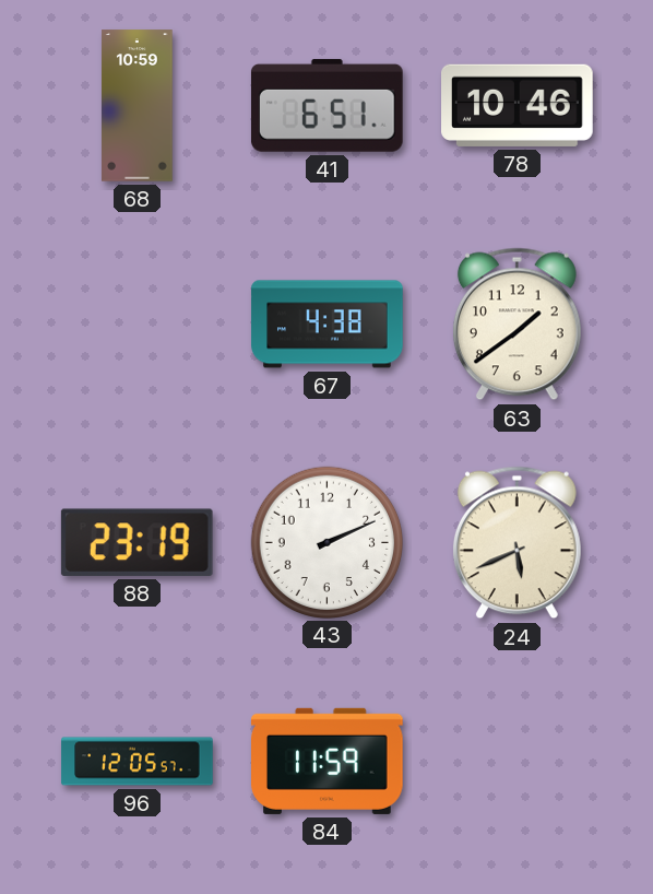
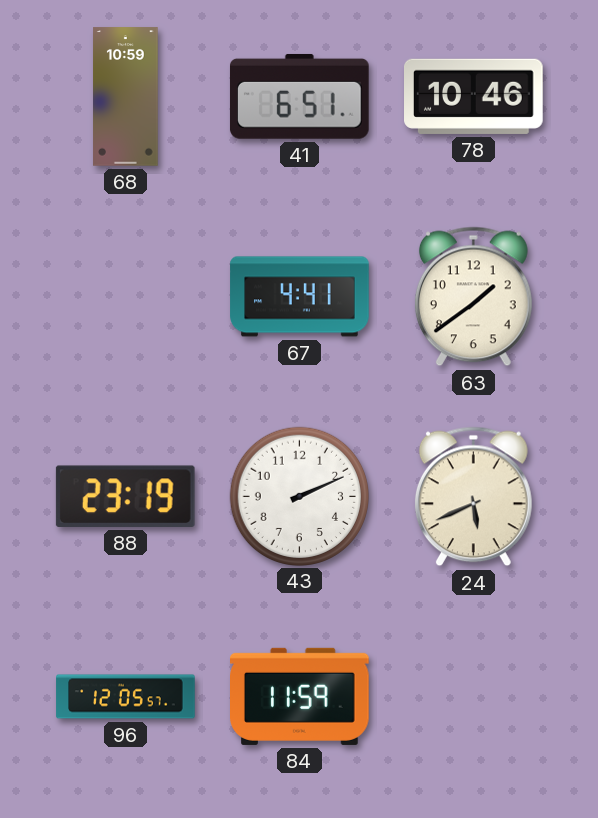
67: 4:38 -> 4:41
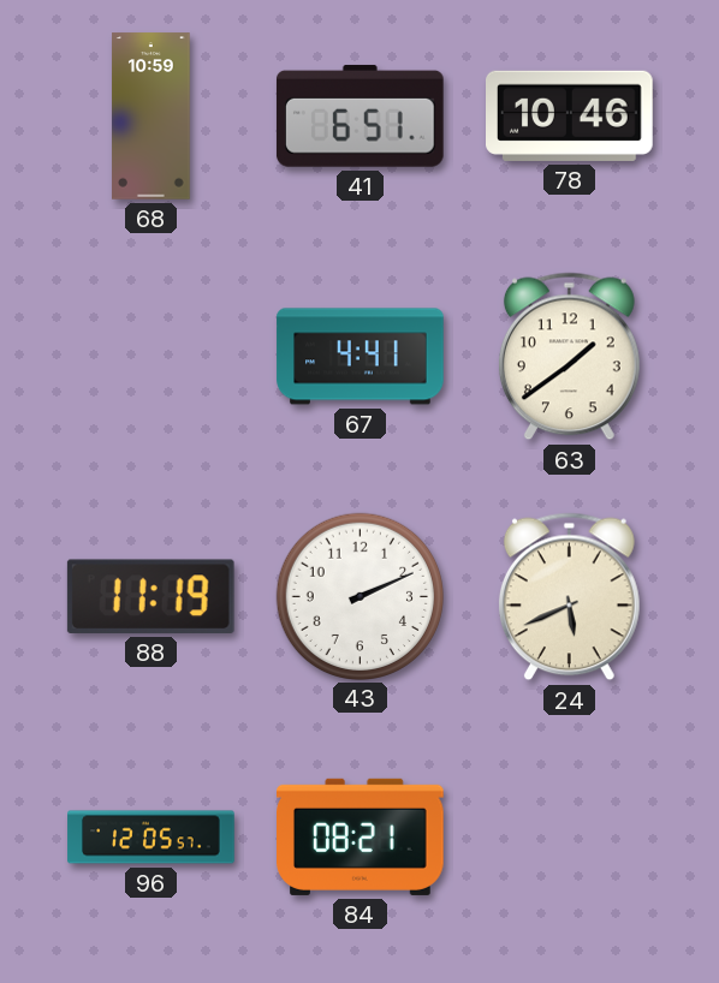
88: 23:19 -> 11:19
84: 11:59 -> 08:21
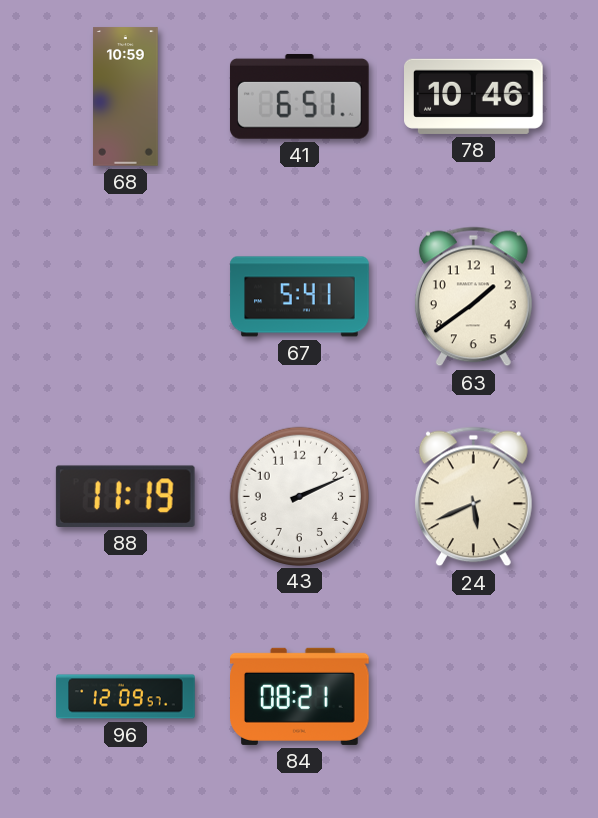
67: 4:41 -> 5:41
96: 12:05 -> 12:09
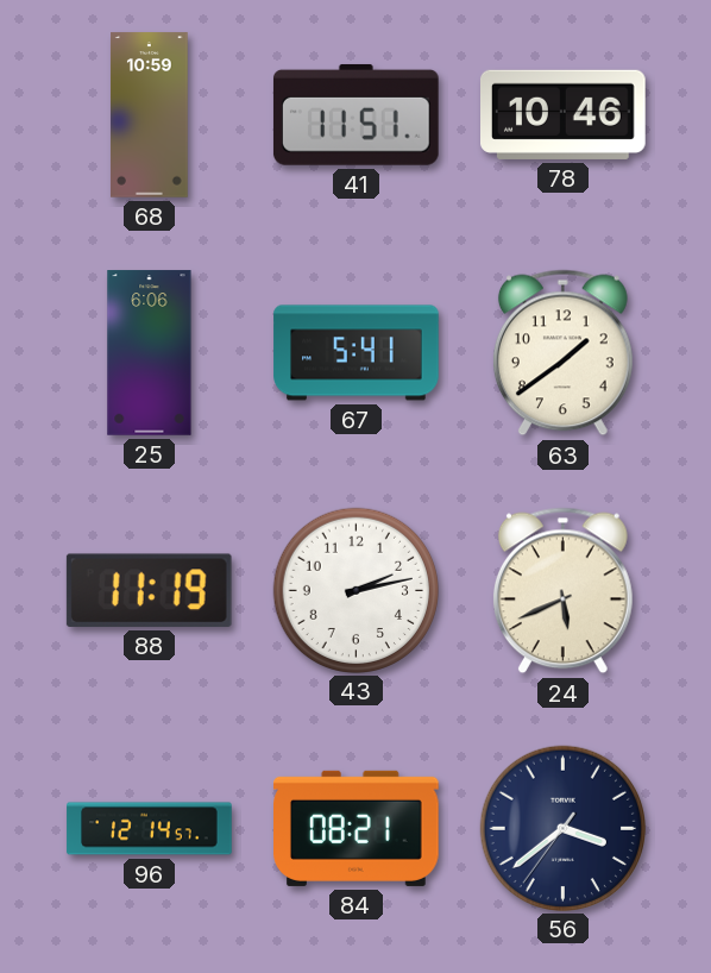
41: 6:51 -> 11:51
25: none -> 6:06
43: 2:11 -> 2:13
96: 12:09 -> 12:14
56: none -> 3:38
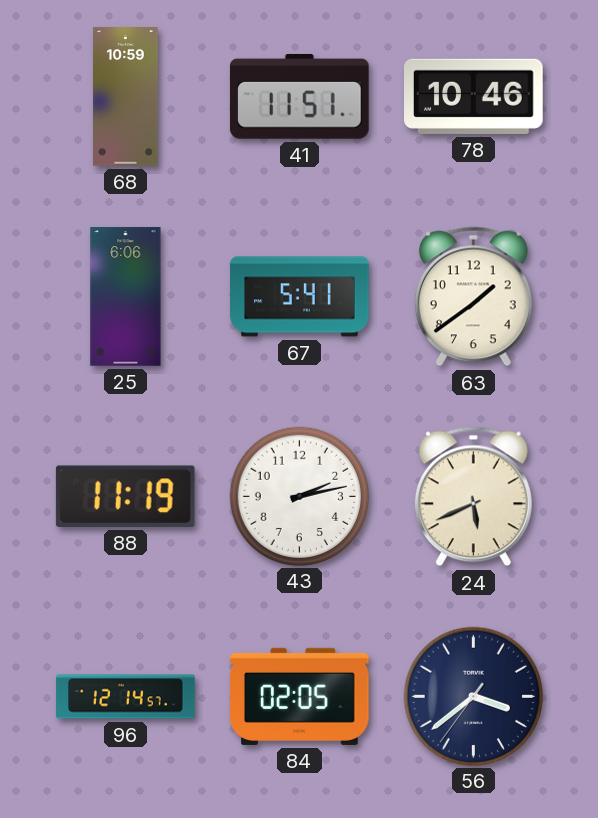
84: 08:21 -> 02:05
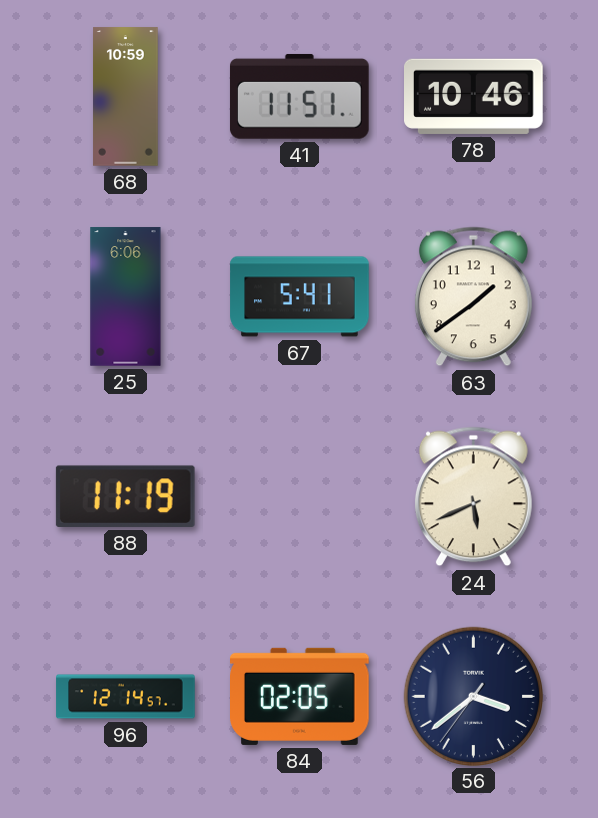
43: 2:13 -> none
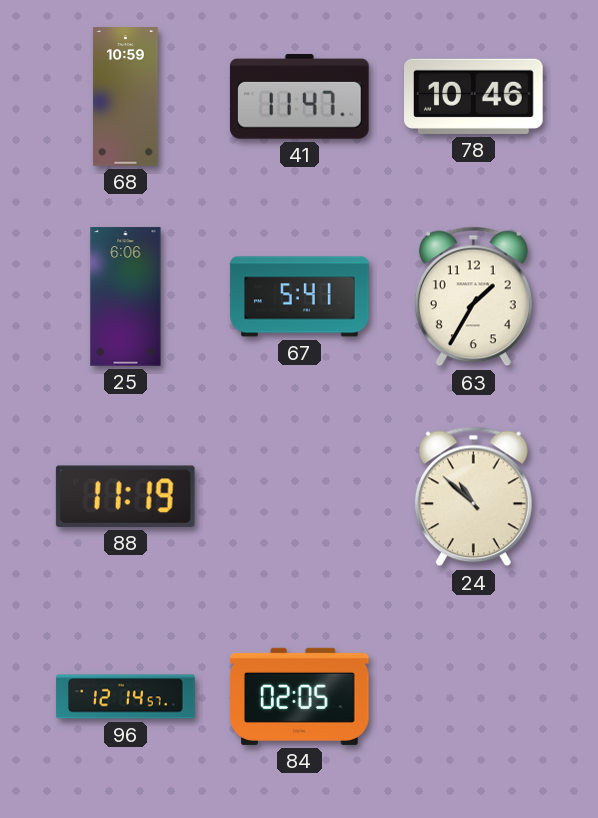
41: 11:51 -> 11:47
63: 1:39 -> 1:35
24: 5:41 -> 10:52
56: 3:38 -> none
